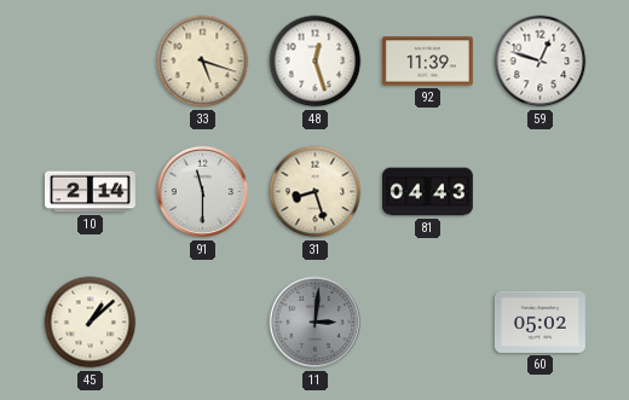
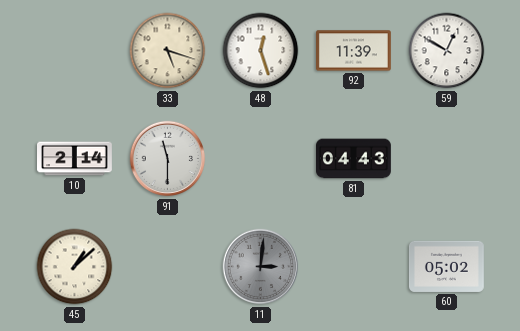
59: 12:48 -> 12:50
31: 8:27 -> none
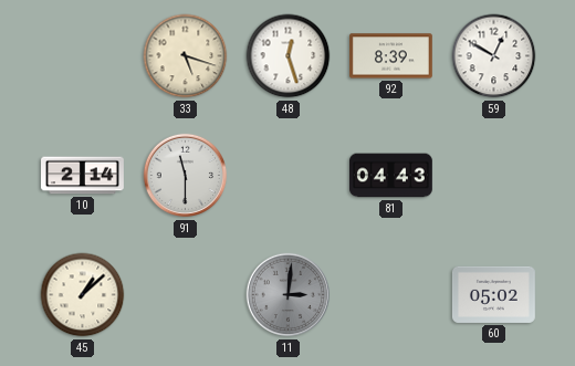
92: 11:39 -> 8:39
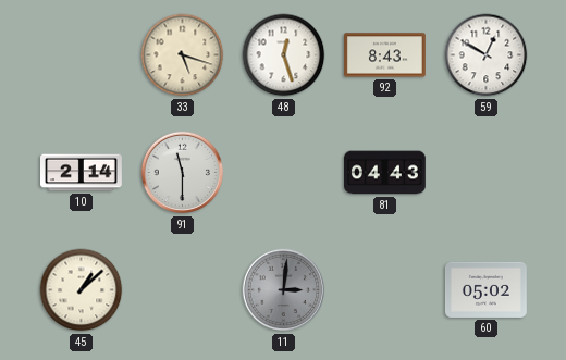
92: 8:39 -> 8:43
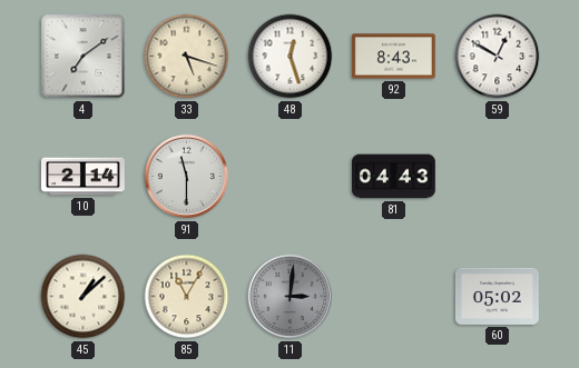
4: none -> 7:09
85: none -> 11:05
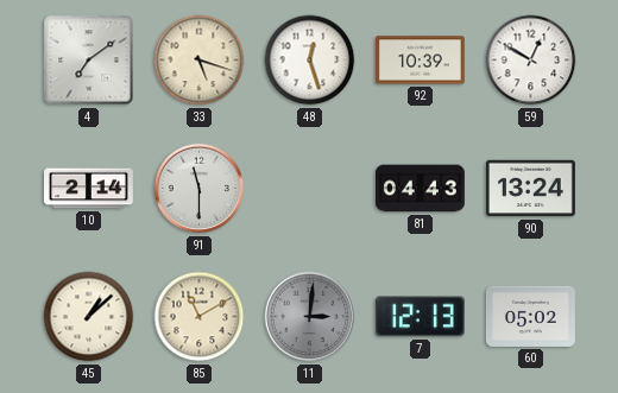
92: 8:43 -> 10:39
90: none -> 13:24
85: 11:05 -> 11:10
7: none -> 12:13
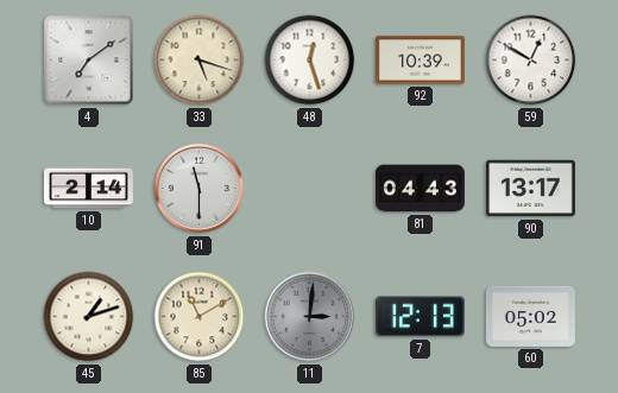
90: 13:24 -> 13:17
45: 1:08 -> 1:12
